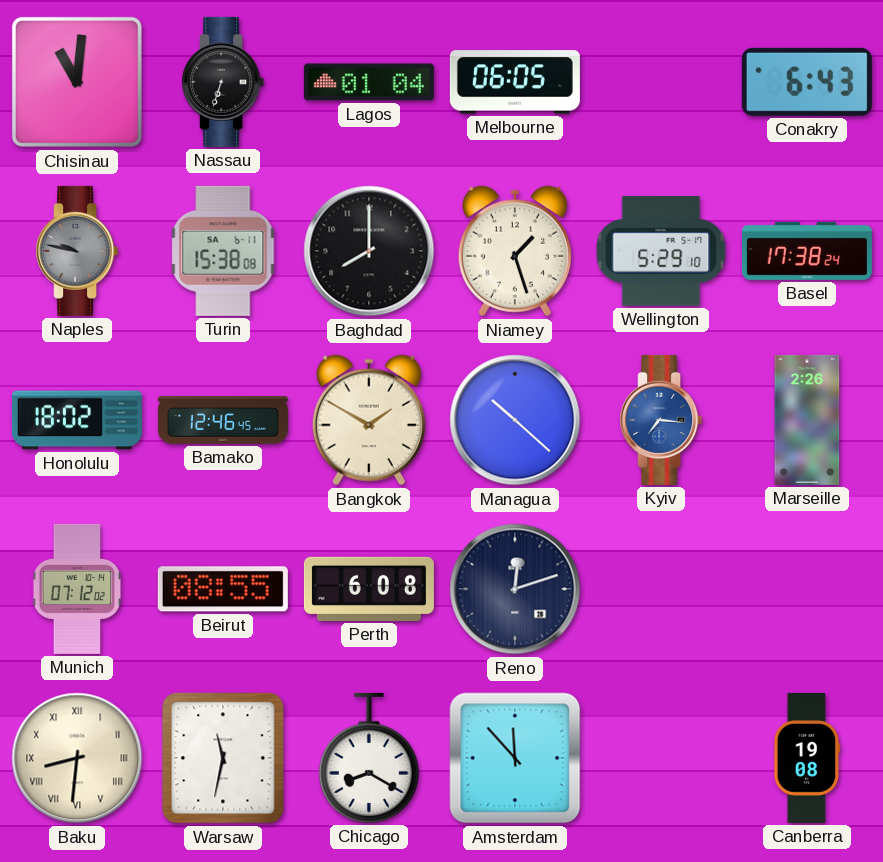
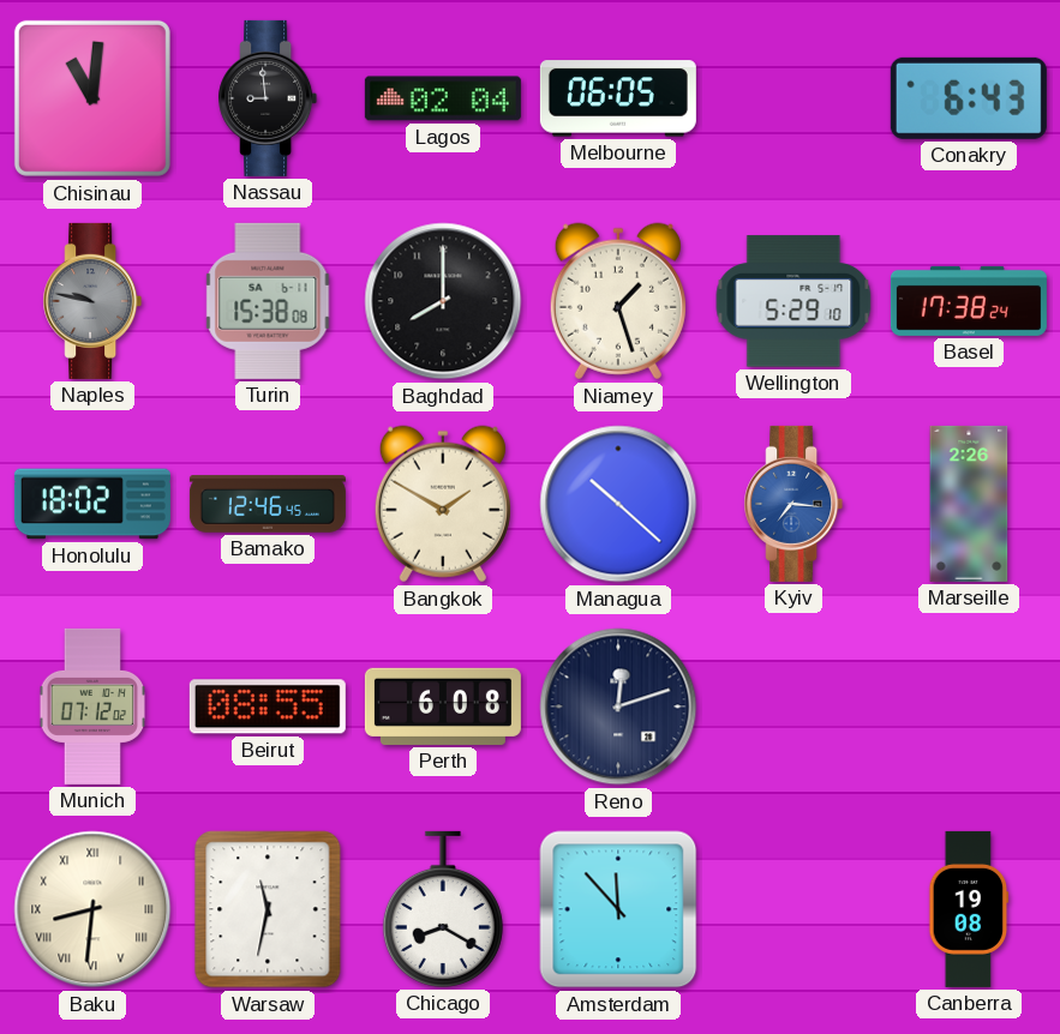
Nassau: 6:33 -> 8:59
Lagos: 01:04 -> 02:04
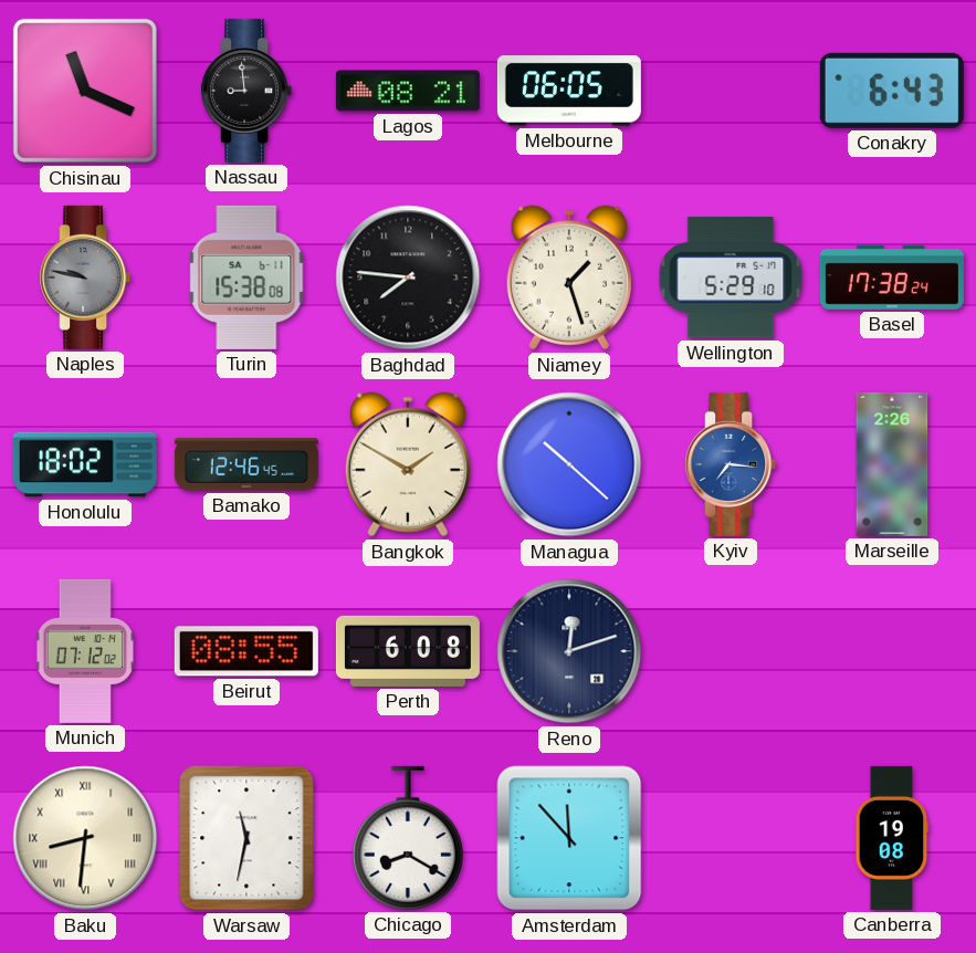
Chisinau: 11:01 -> 11:19
Lagos: 02:04 -> 08:21
Baghdad: 8:00 -> 7:46
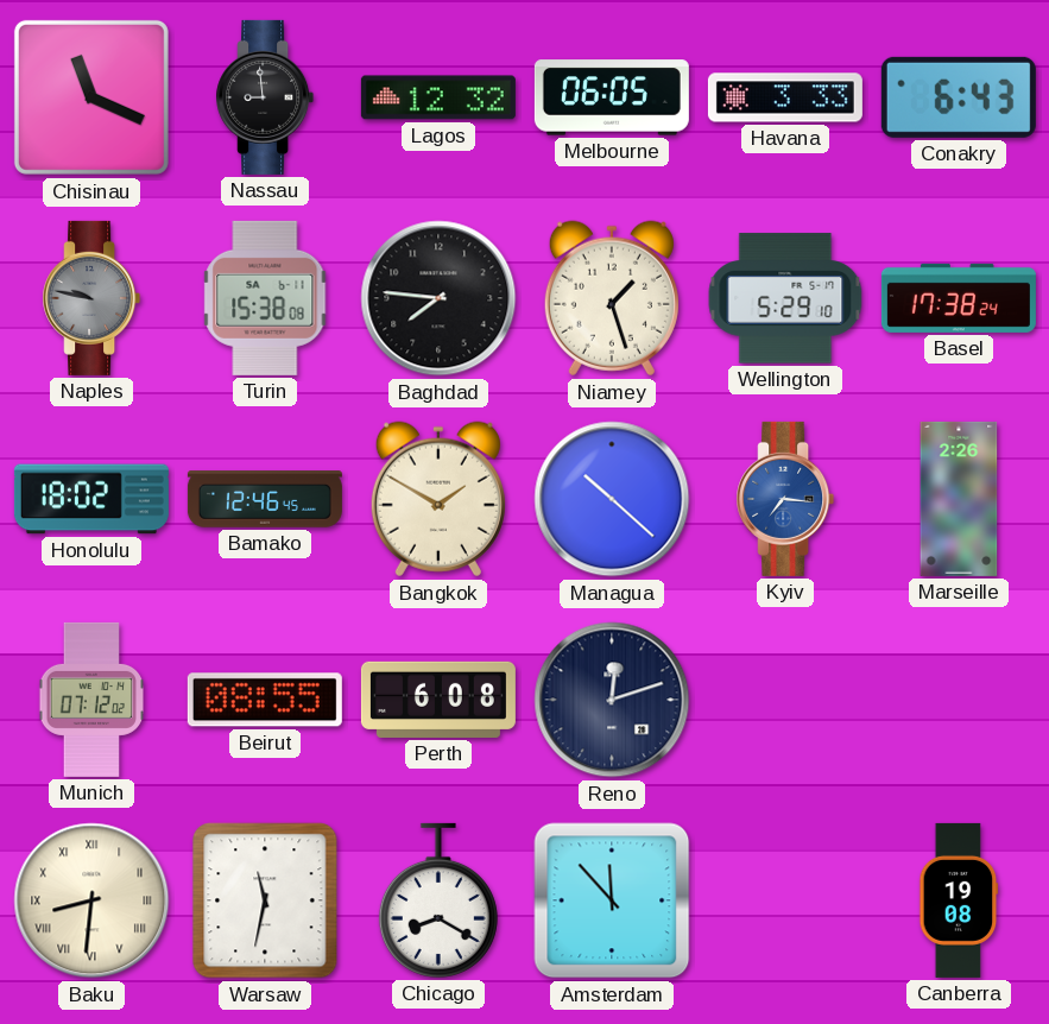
Lagos: 08:21 -> 12:32
Havana: none -> 3:33
